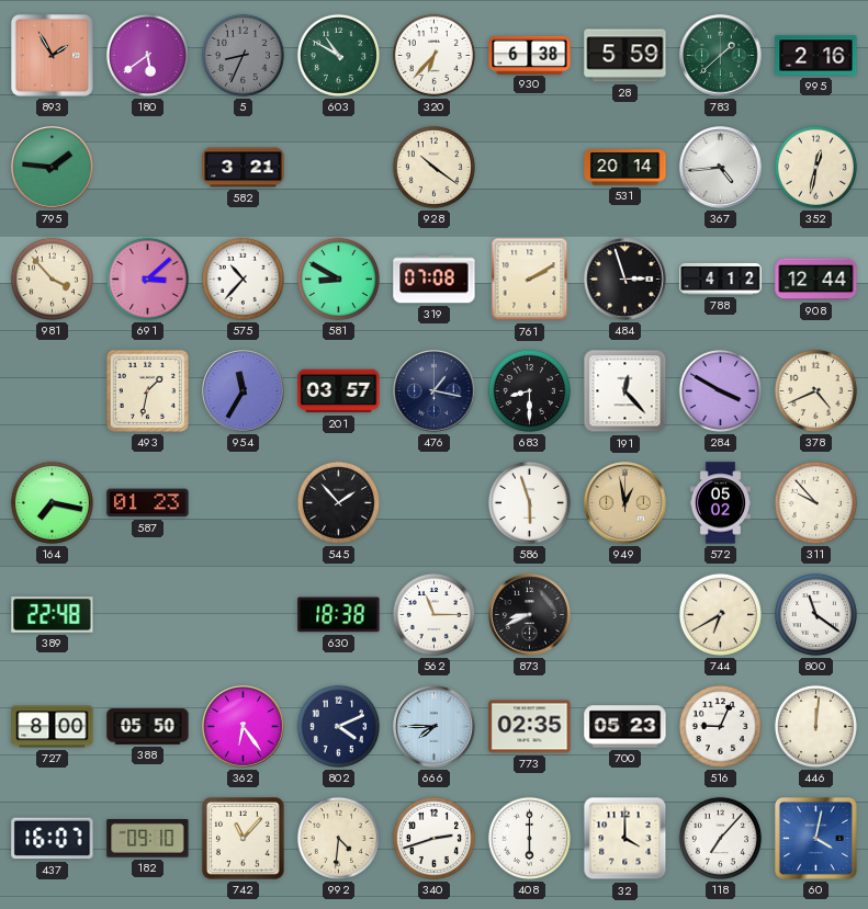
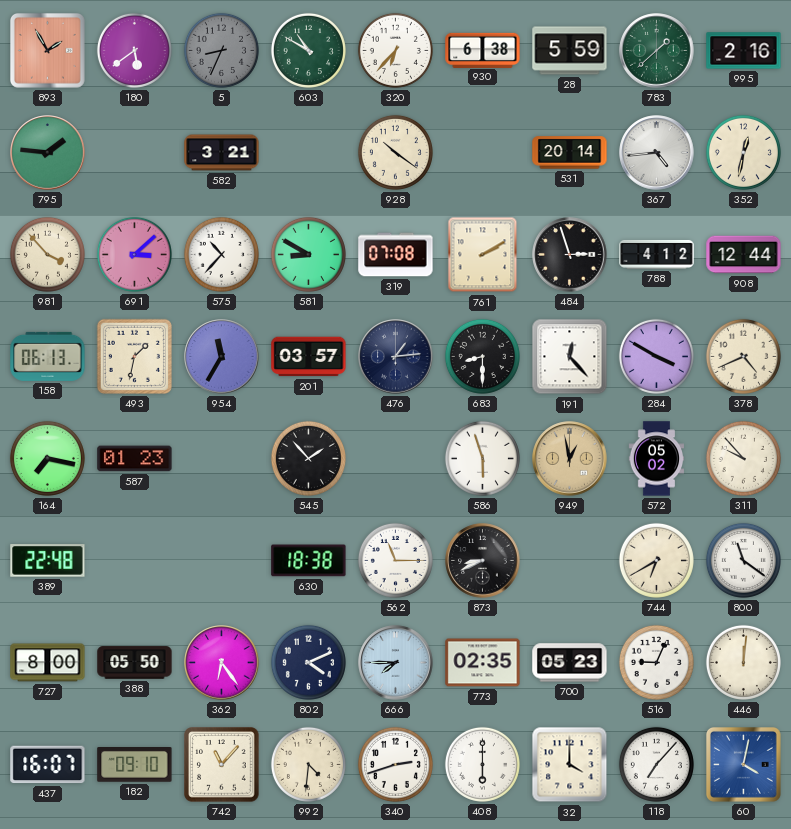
158: none -> 06:13
476: 1:17 -> 1:14
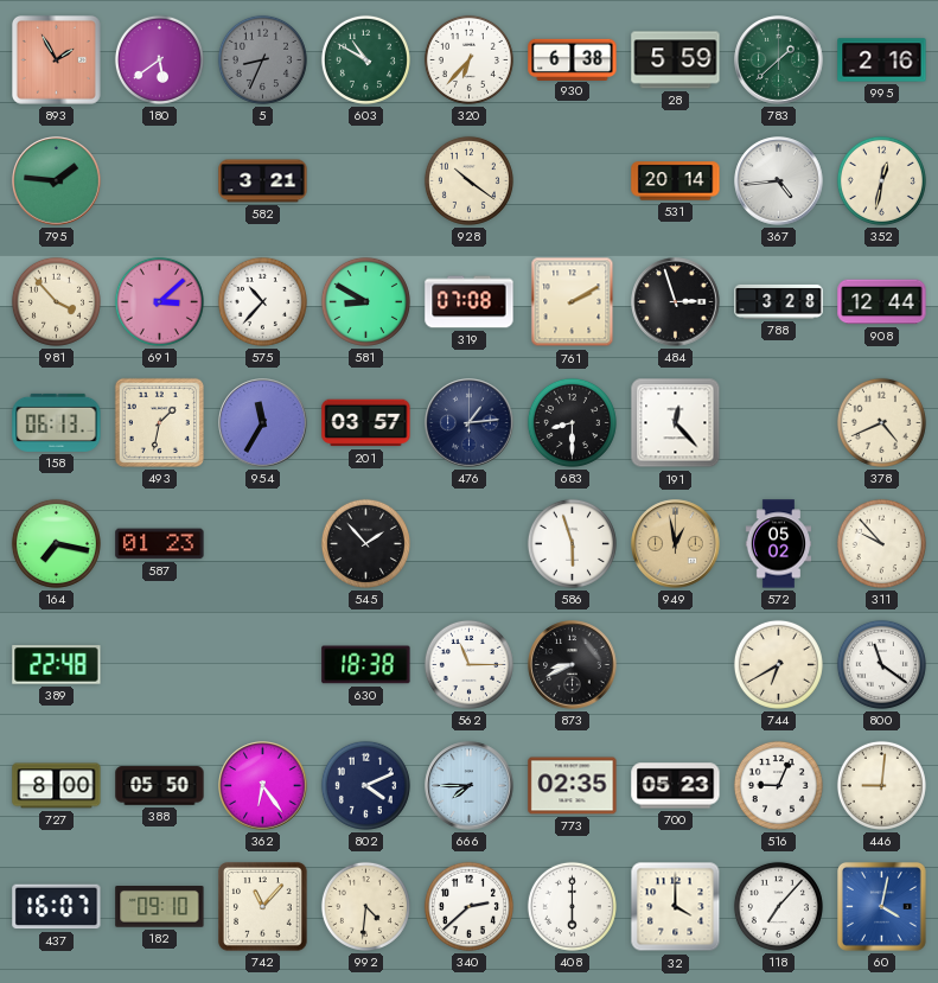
788: 4:12 -> 3:28
284: 3:50 -> none
446: 12:01 -> 9:01
340: 2:42 -> 2:38
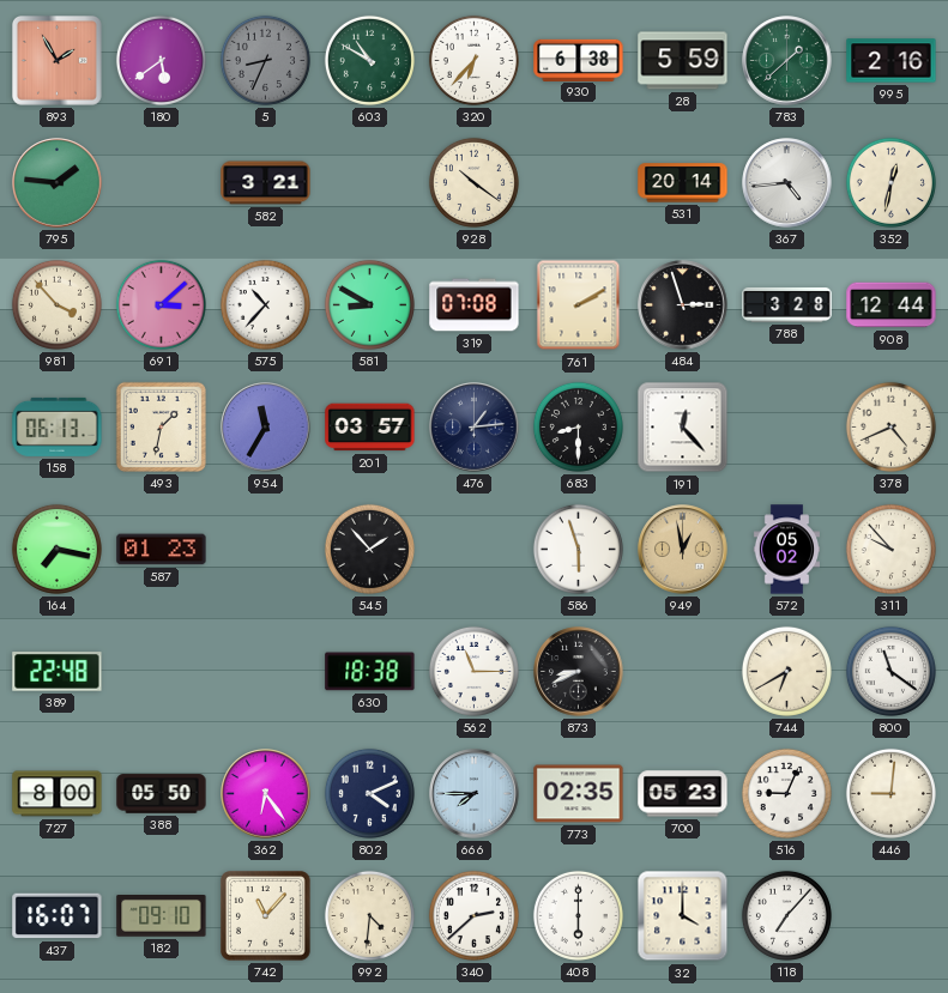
60: 4:02 -> none
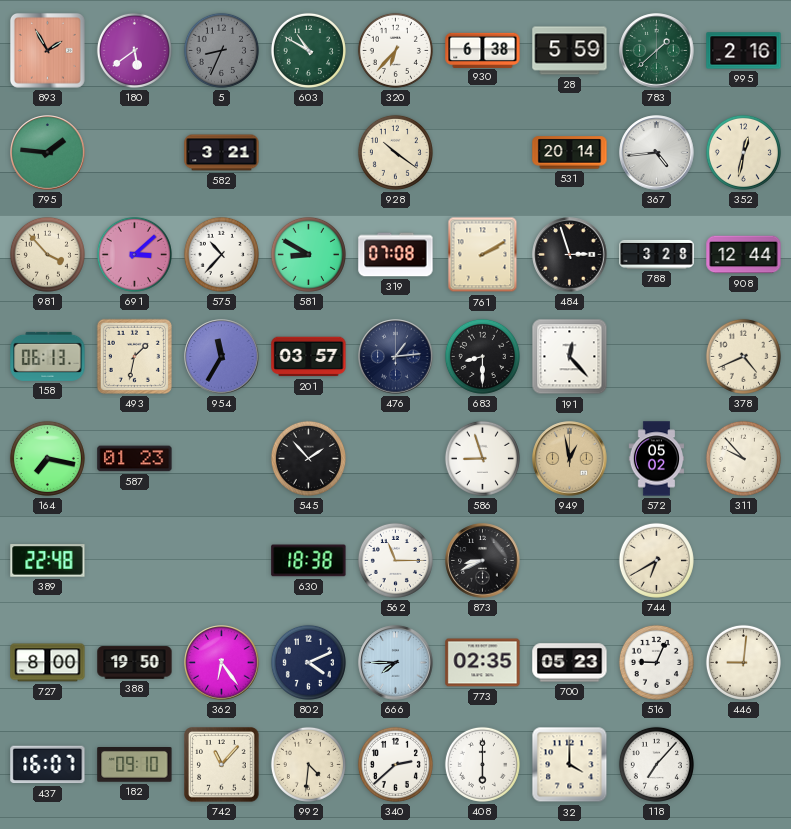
586: 5:57 -> 8:57
800: 11:21 -> none
388: 05:50 -> 19:50
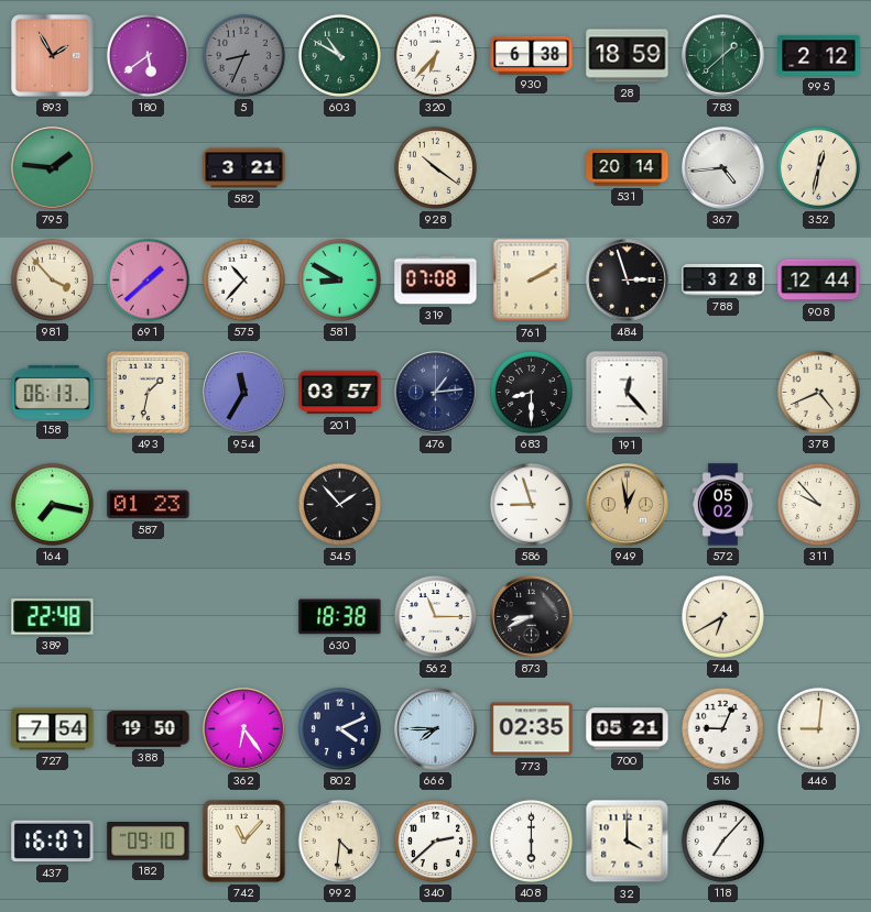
28: 5:59 -> 18:59
995: 2:16 -> 2:12
691: 3:08 -> 1:38
727: 8:00 -> 7:54
700: 05:23 -> 05:21
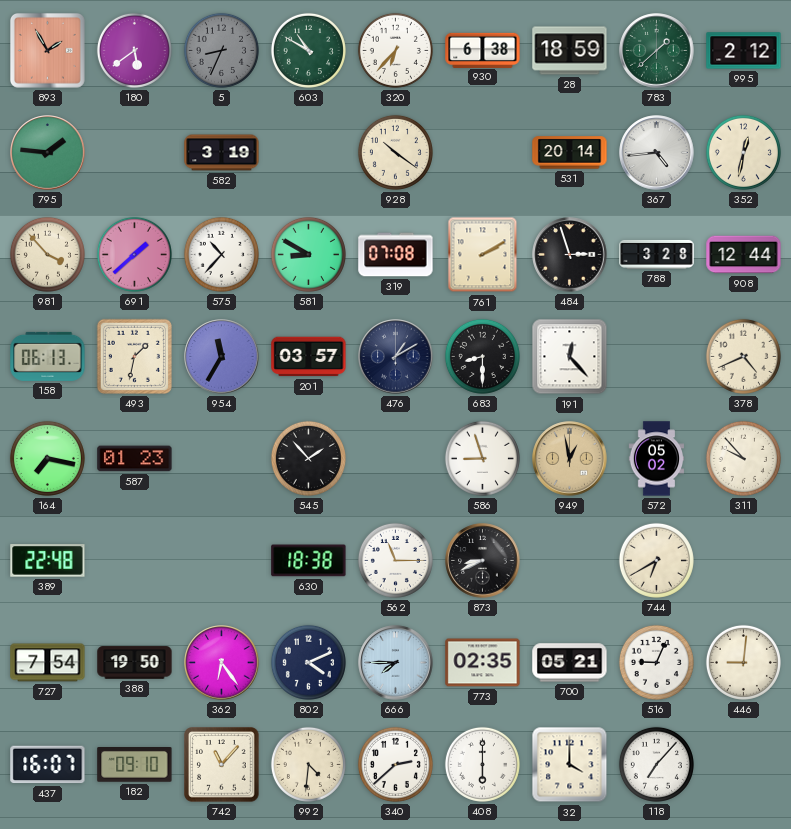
582: 3:21 -> 3:19
476: 1:14 -> 1:10
